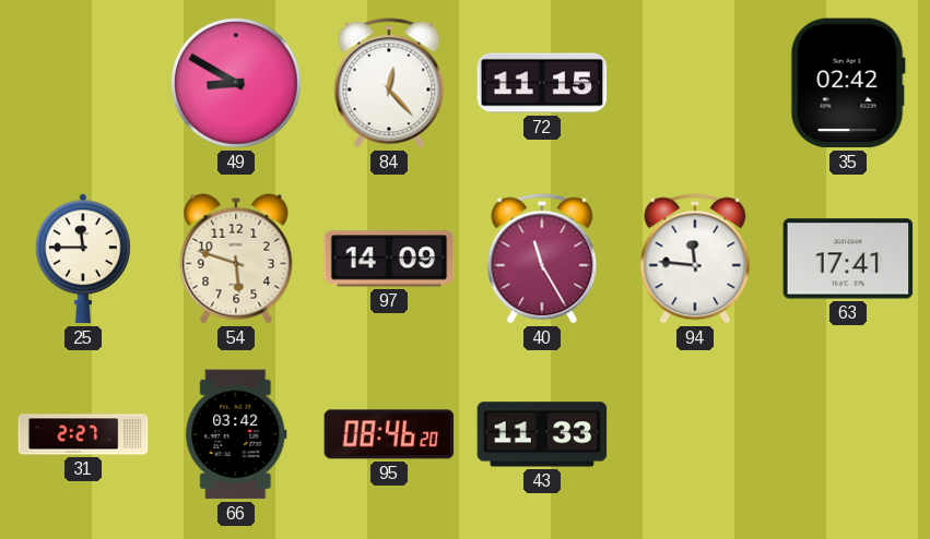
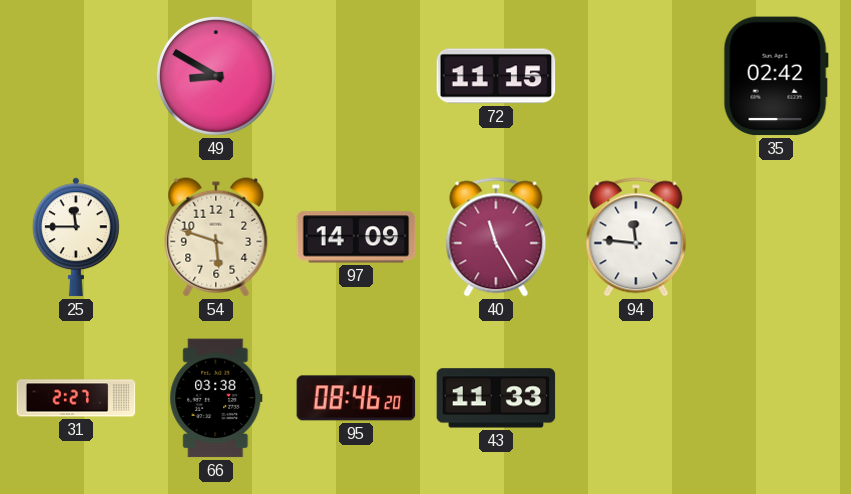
84: 12:23 -> none
63: 17:41 -> none
66: 03:42 -> 03:38
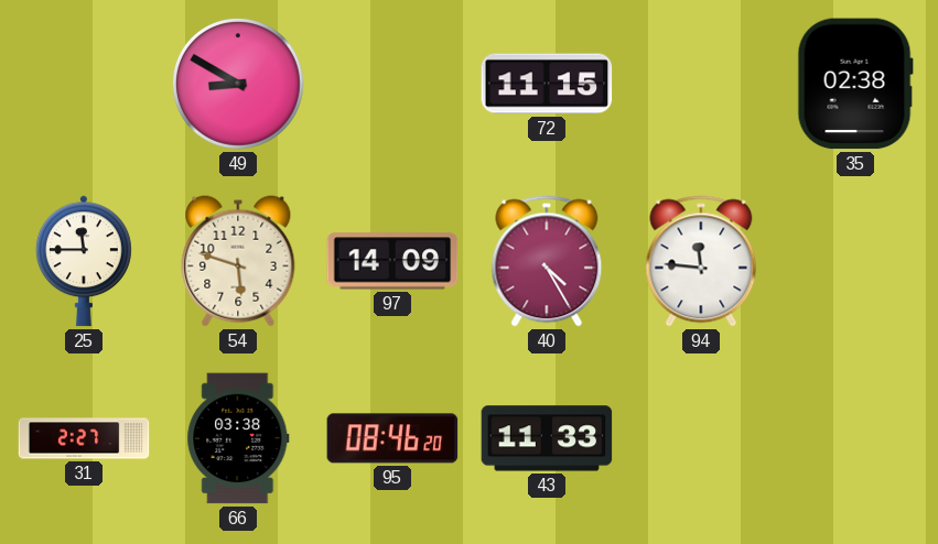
35: 02:42 -> 02:38
40: 11:25 -> 4:25
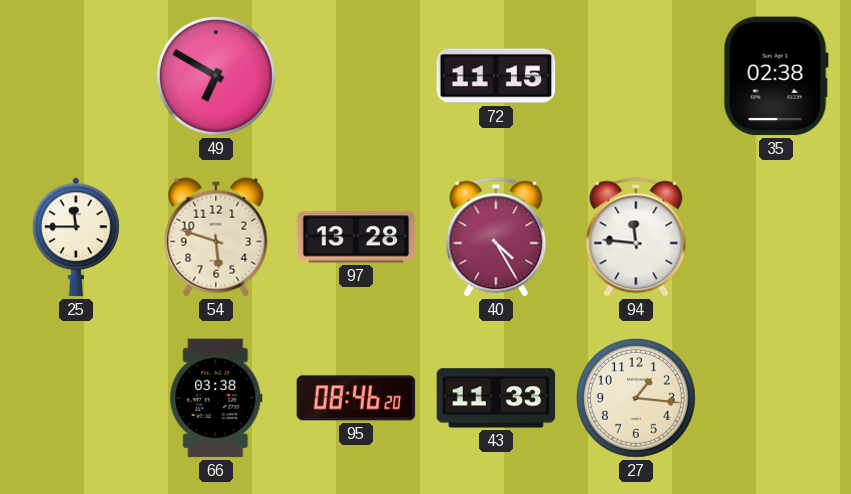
49: 8:50 -> 6:50
97: 14:09 -> 13:28
31: 2:27 -> none
27: none -> 1:16
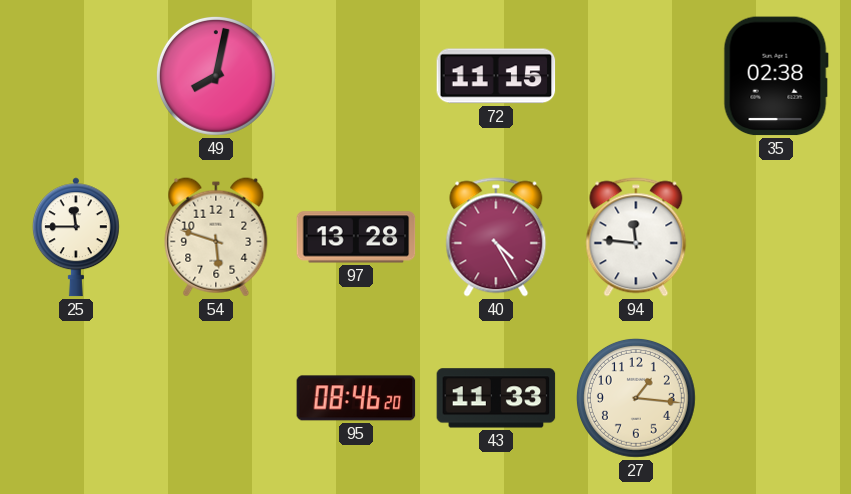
49: 6:50 -> 8:02
66: 03:38 -> none
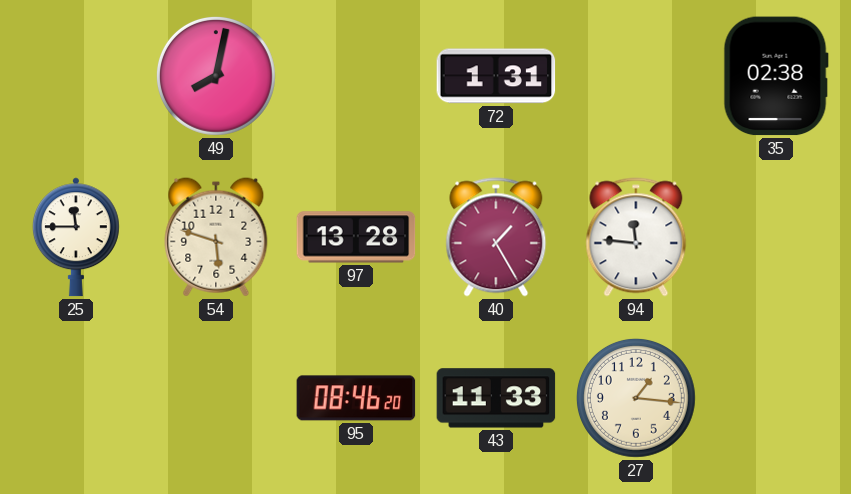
72: 11:15 -> 1:31
40: 4:25 -> 1:25
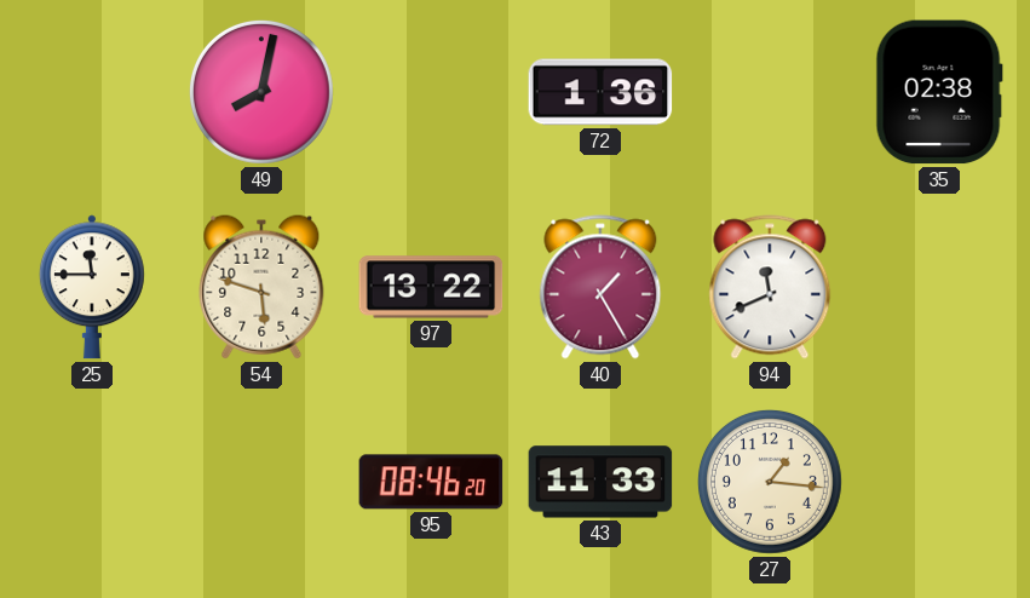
72: 1:31 -> 1:36
97: 13:28 -> 13:22
94: 11:46 -> 11:41
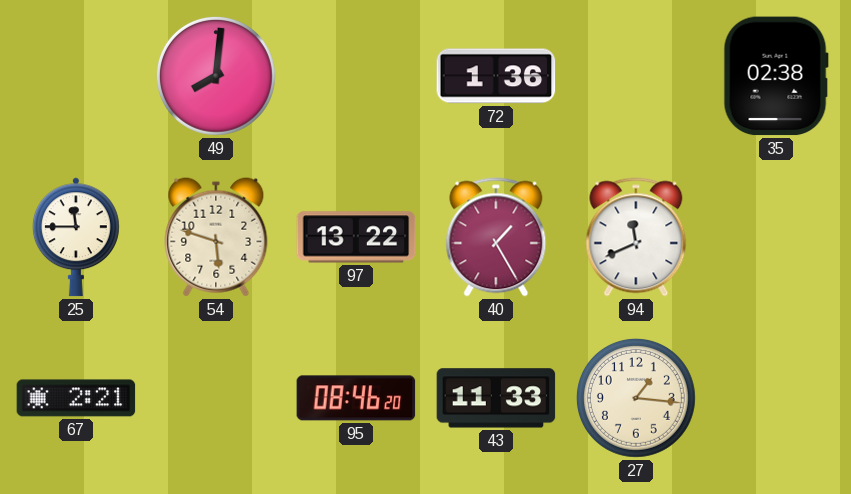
49: 8:02 -> 8:01
67: none -> 2:21
